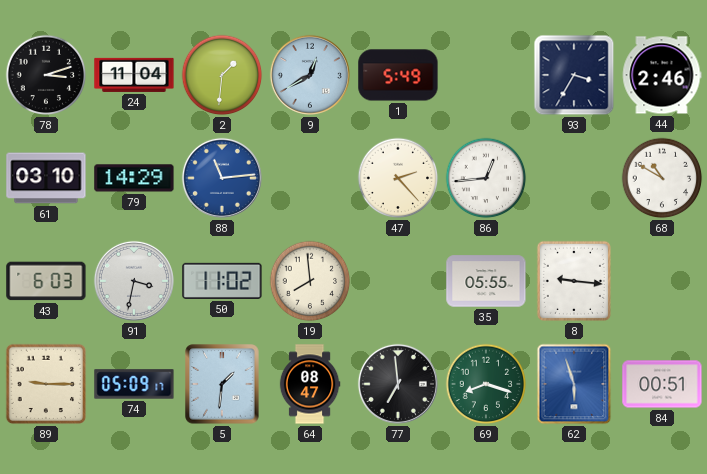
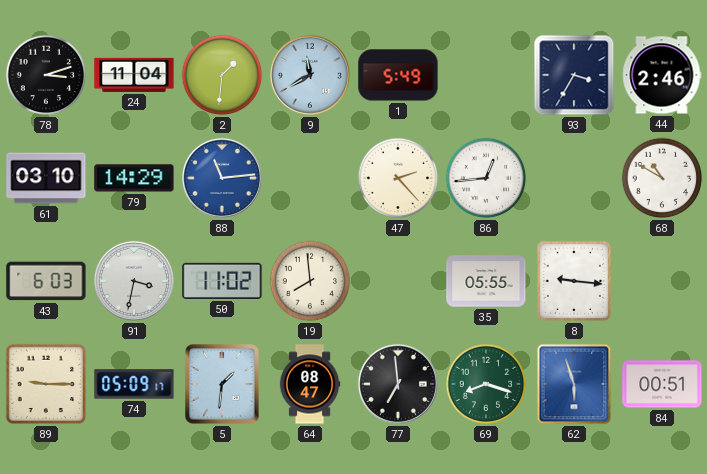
9: 12:40 -> 11:40
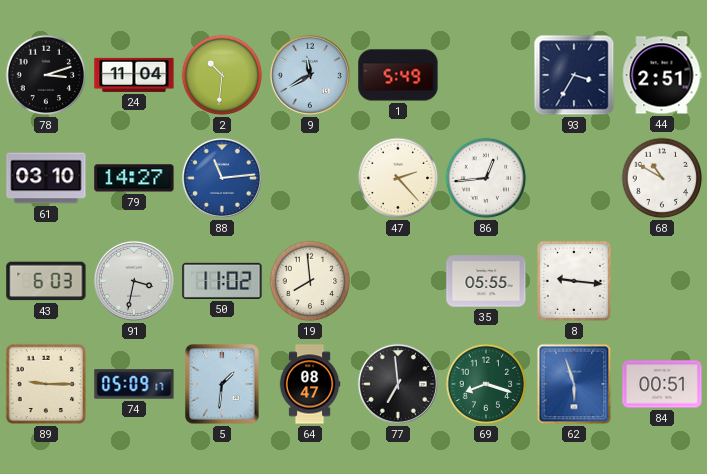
2: 1:31 -> 10:31
44: 2:46 -> 2:51
79: 14:29 -> 14:27
